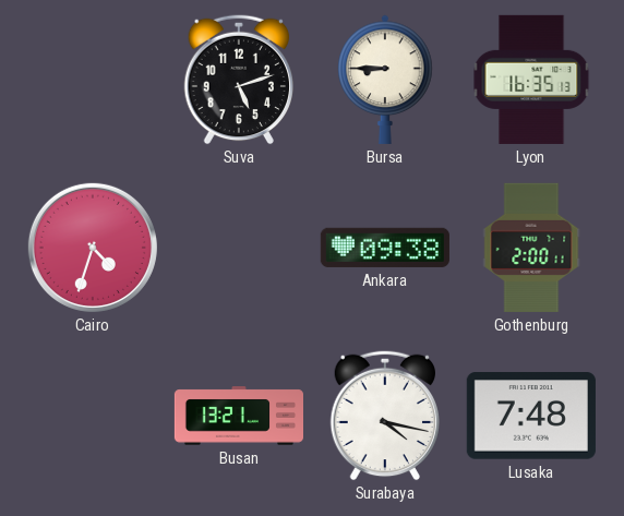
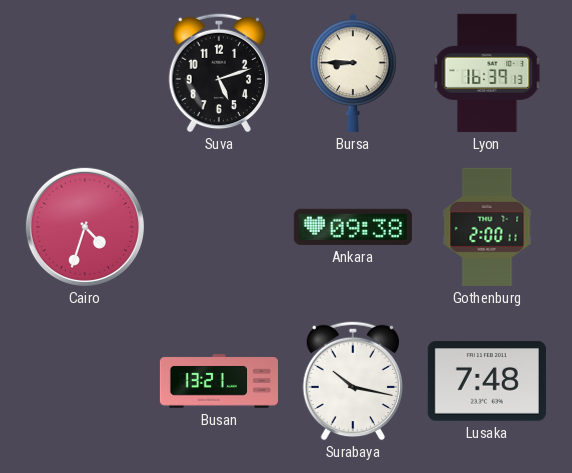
Lyon: 16:35 -> 16:39
Surabaya: 4:17 -> 10:17
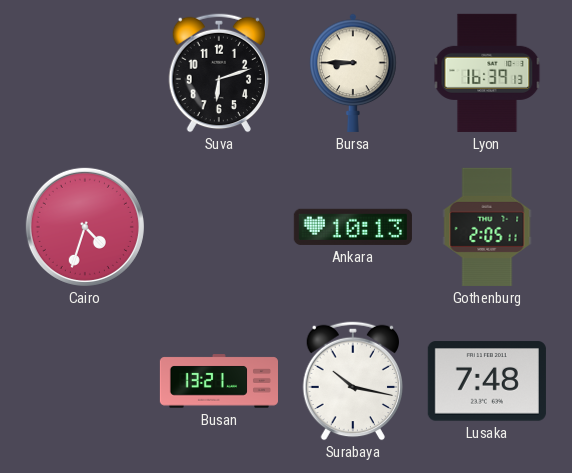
Suva: 5:12 -> 6:12
Ankara: 09:38 -> 10:13
Gothenburg: 2:00 -> 2:05
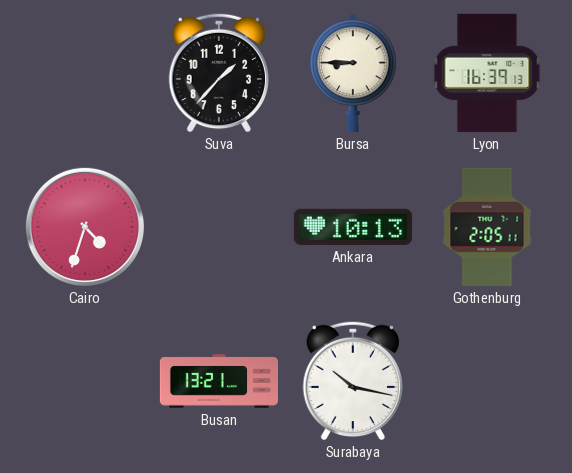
Suva: 6:12 -> 1:37
Lusaka: 7:48 -> none
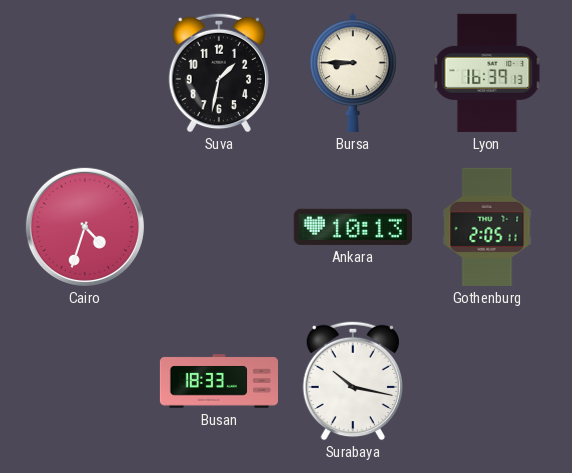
Suva: 1:37 -> 1:32
Busan: 13:21 -> 18:33
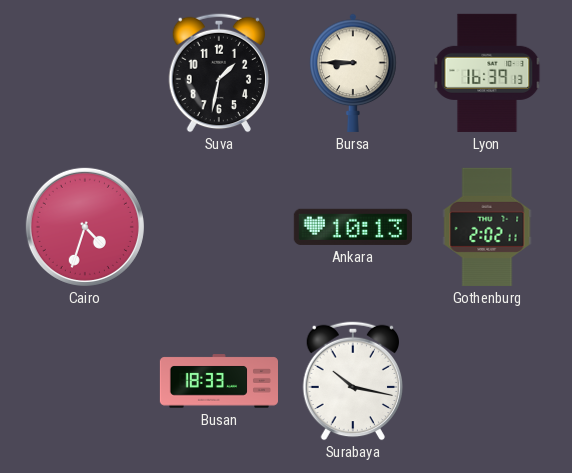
Gothenburg: 2:05 -> 2:02
